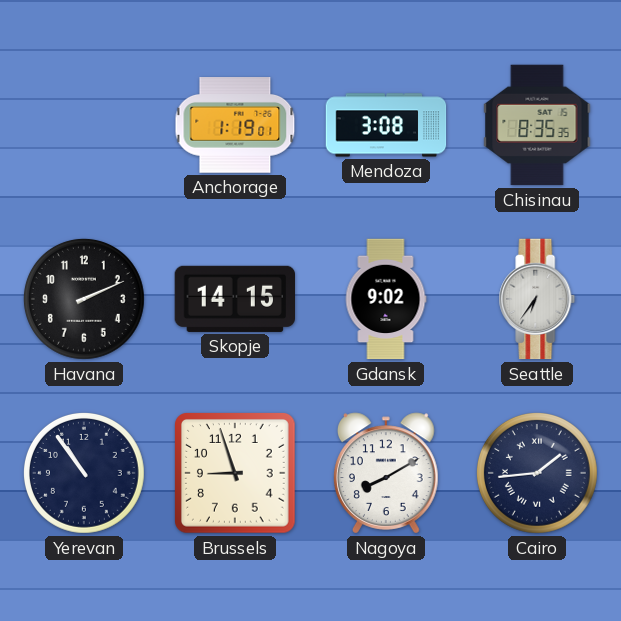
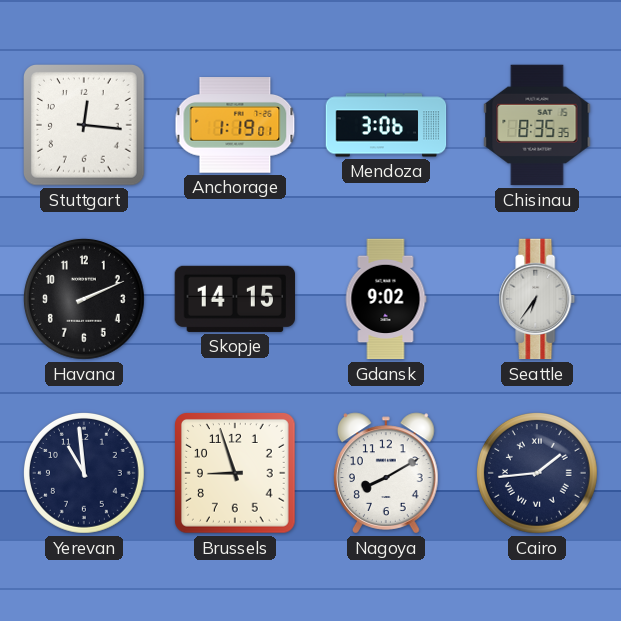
Stuttgart: none -> 12:16
Mendoza: 3:08 -> 3:06
Yerevan: 10:54 -> 10:59
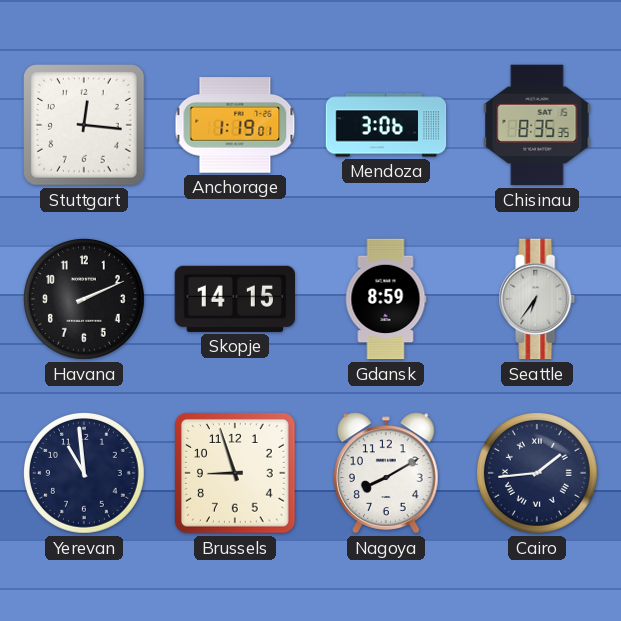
Gdansk: 9:02 -> 8:59
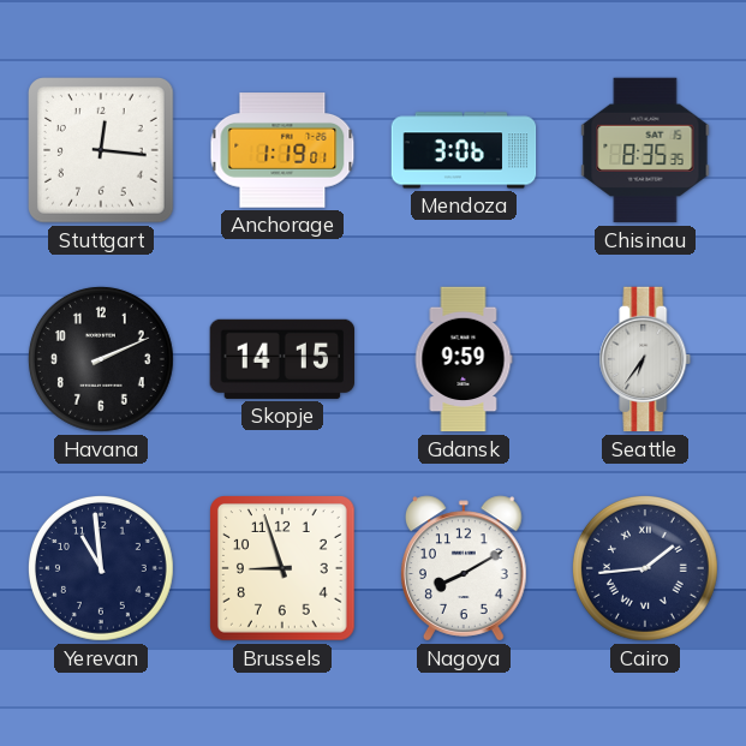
Gdansk: 8:59 -> 9:59
